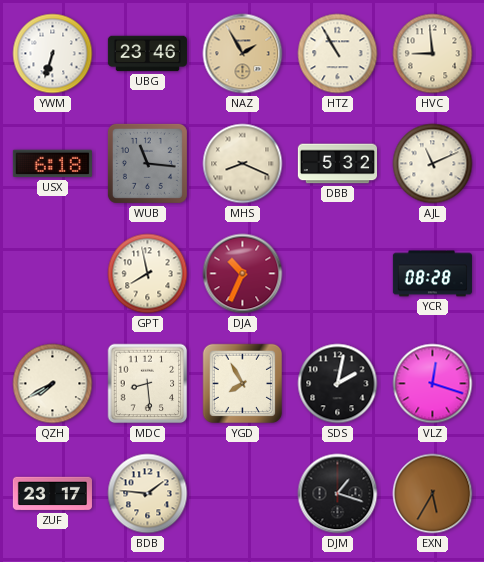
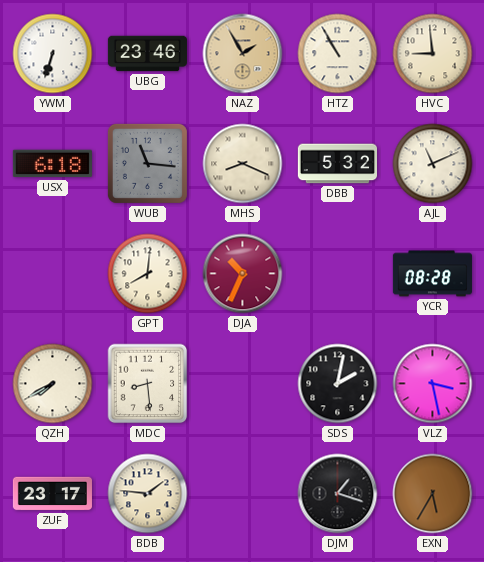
GPT: 7:58 -> 8:01
YGD: 7:55 -> none
VLZ: 12:18 -> 3:28
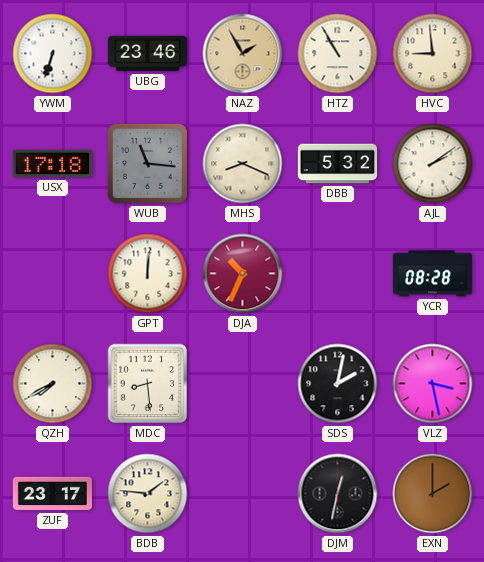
USX: 6:18 -> 17:18
AJL: 11:11 -> 2:09
GPT: 8:01 -> 12:01
DJM: 1:18 -> 12:32
EXN: 5:35 -> 2:00
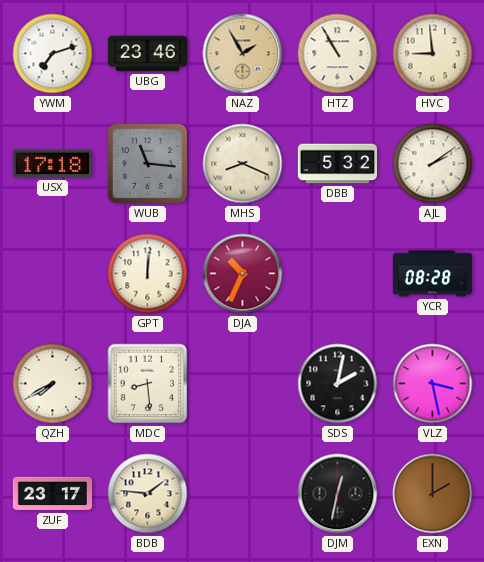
YWM: 6:33 -> 7:12
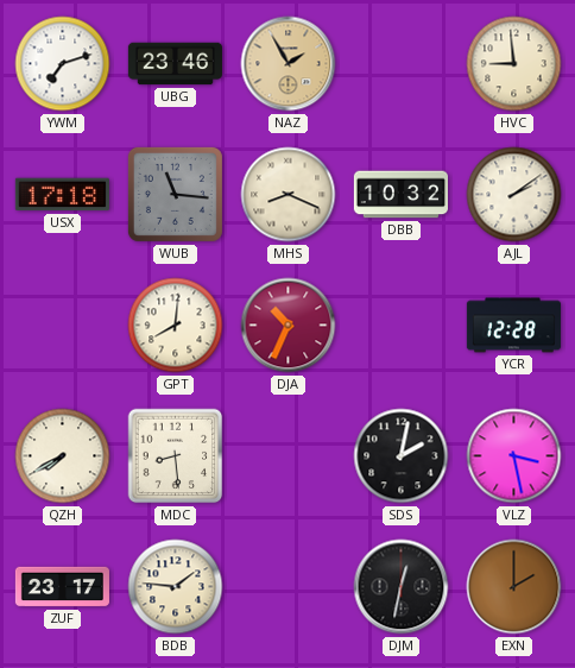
HTZ: 10:55 -> none
DBB: 5:32 -> 10:32
GPT: 12:01 -> 8:01
YCR: 08:28 -> 12:28
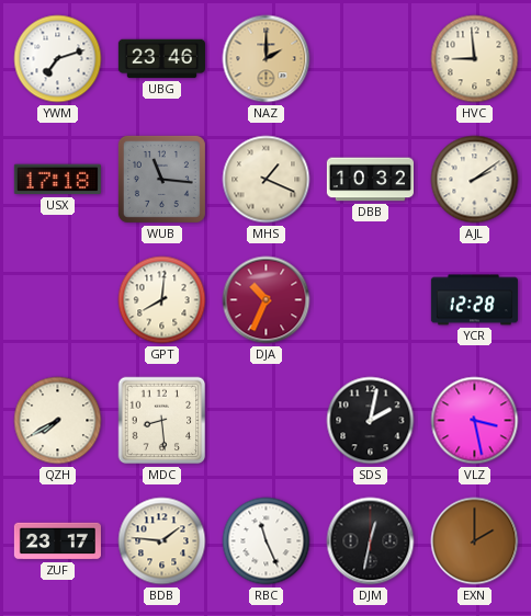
NAZ: 1:55 -> 2:00
MHS: 8:19 -> 1:19
RBC: none -> 11:26
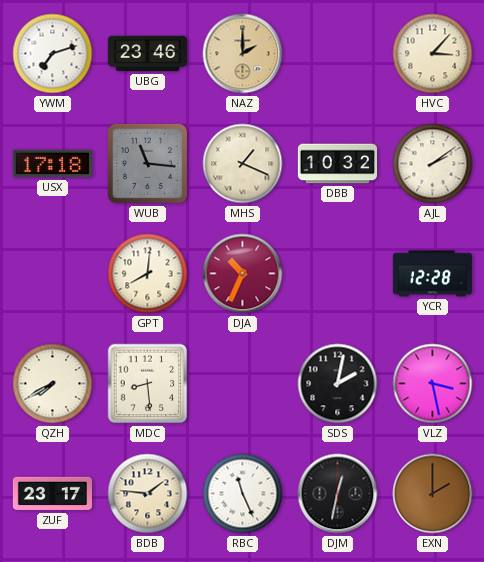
HVC: 8:59 -> 3:07
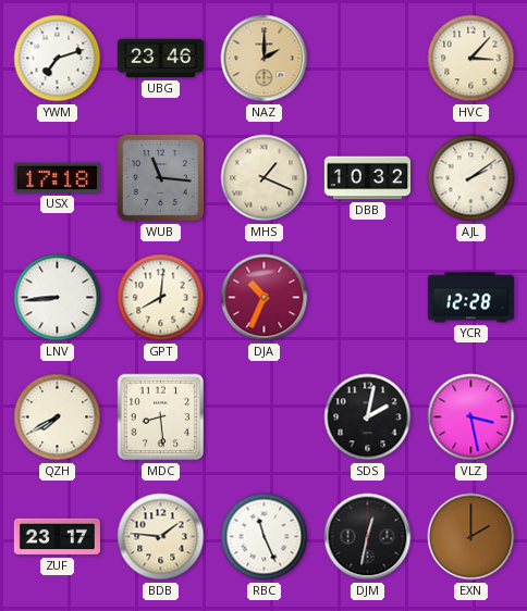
LNV: none -> 8:44
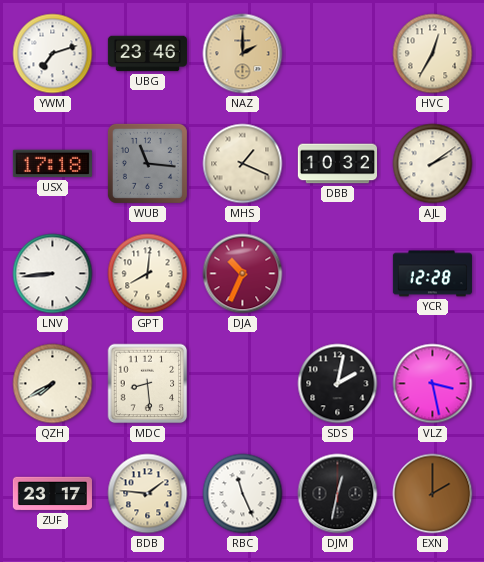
HVC: 3:07 -> 12:35
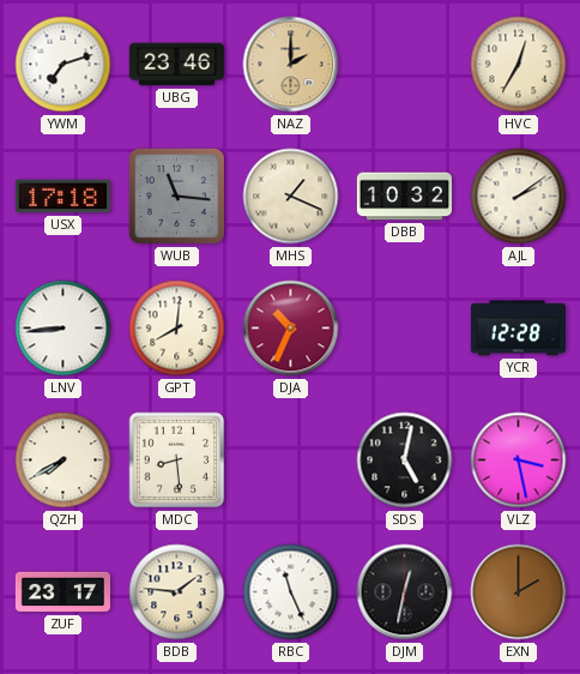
SDS: 2:02 -> 5:02
